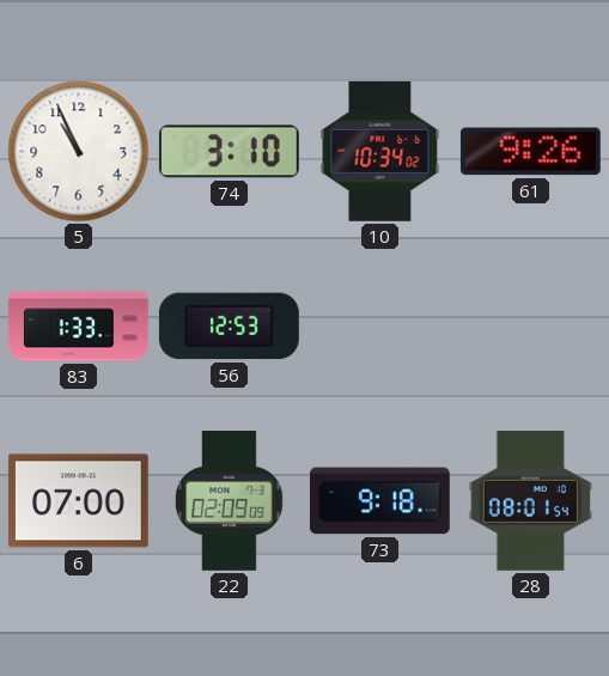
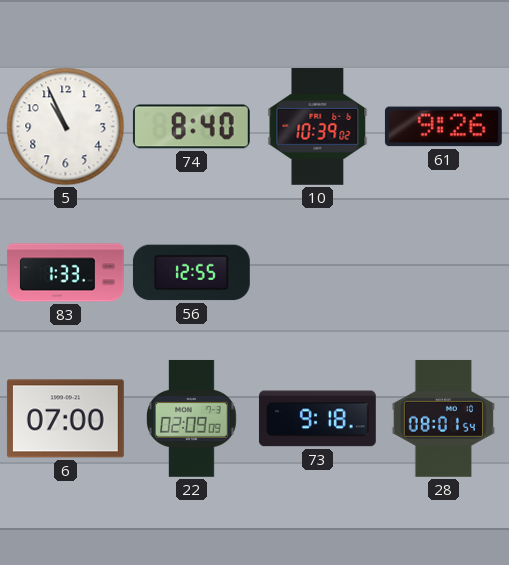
74: 3:10 -> 8:40
10: 10:34 -> 10:39
56: 12:53 -> 12:55
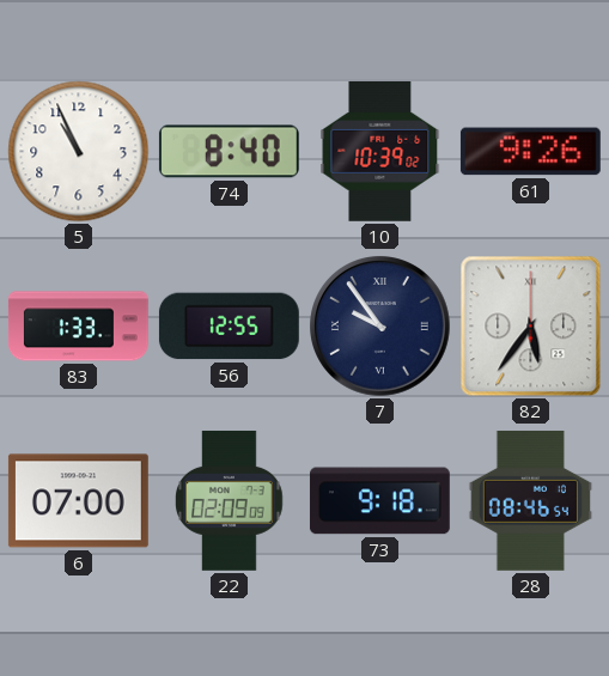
7: none -> 9:54
82: none -> 5:36
28: 08:01 -> 08:46
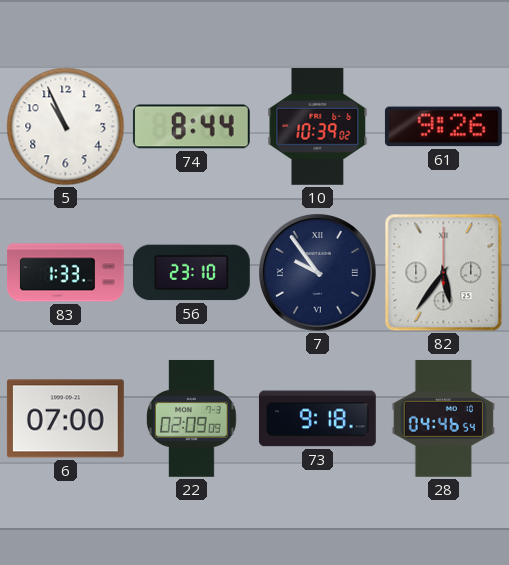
74: 8:40 -> 8:44
56: 12:55 -> 23:10
28: 08:46 -> 04:46
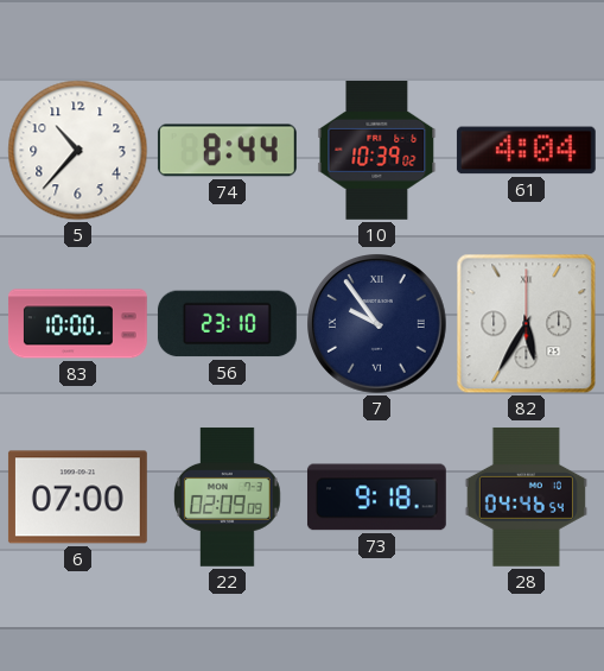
5: 10:56 -> 10:37
61: 9:26 -> 4:04
83: 1:33 -> 10:00
82: 5:36 -> 5:35
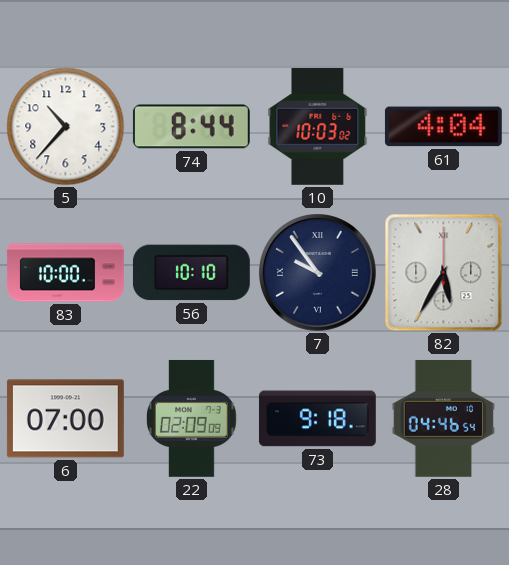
10: 10:39 -> 10:03
56: 23:10 -> 10:10
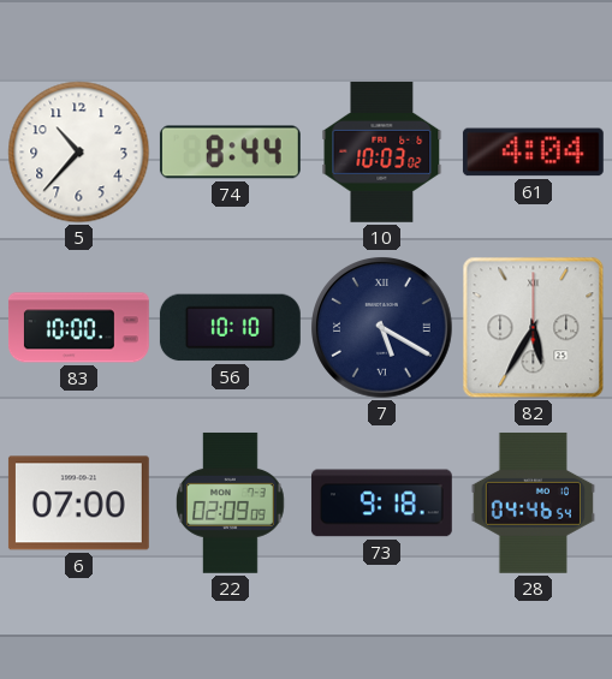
7: 9:54 -> 5:20
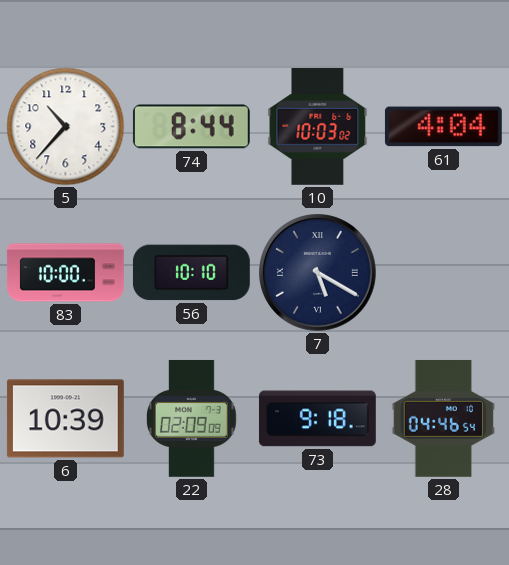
82: 5:35 -> none
6: 07:00 -> 10:39
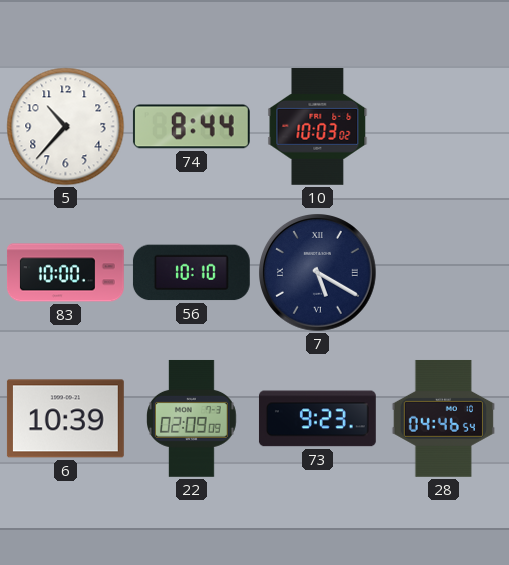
61: 4:04 -> none
73: 9:18 -> 9:23
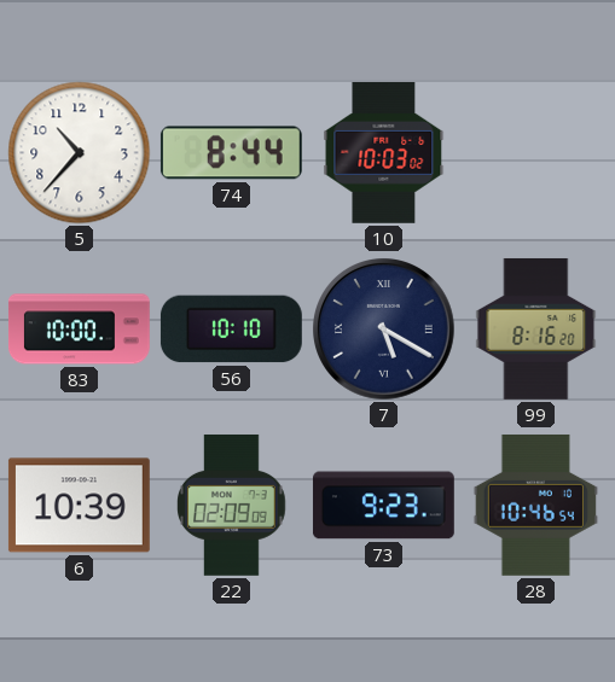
99: none -> 8:16
28: 04:46 -> 10:46
